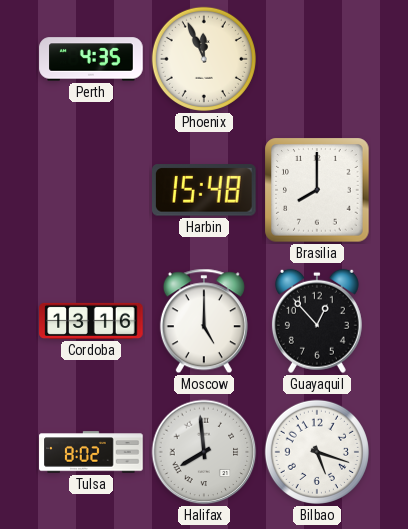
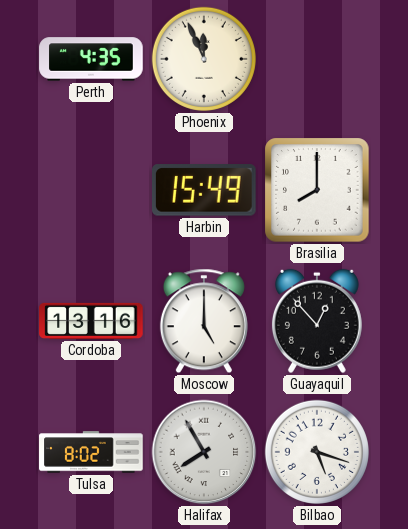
Harbin: 15:48 -> 15:49
Halifax: 7:59 -> 7:55
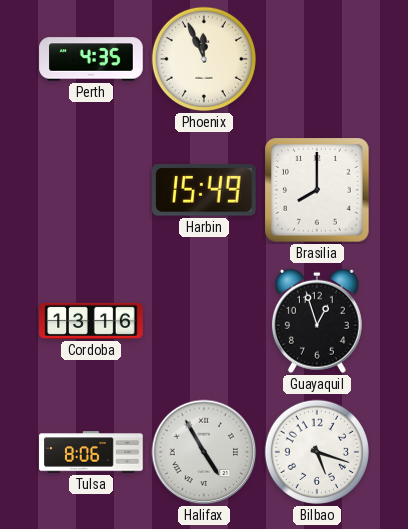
Moscow: 5:00 -> none
Guayaquil: 12:53 -> 12:57
Tulsa: 8:02 -> 8:06
Halifax: 7:55 -> 4:55
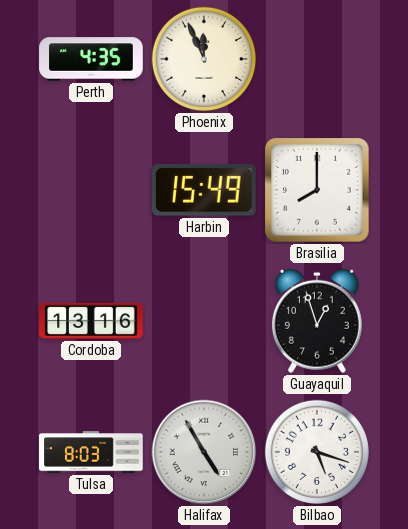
Tulsa: 8:06 -> 8:03
